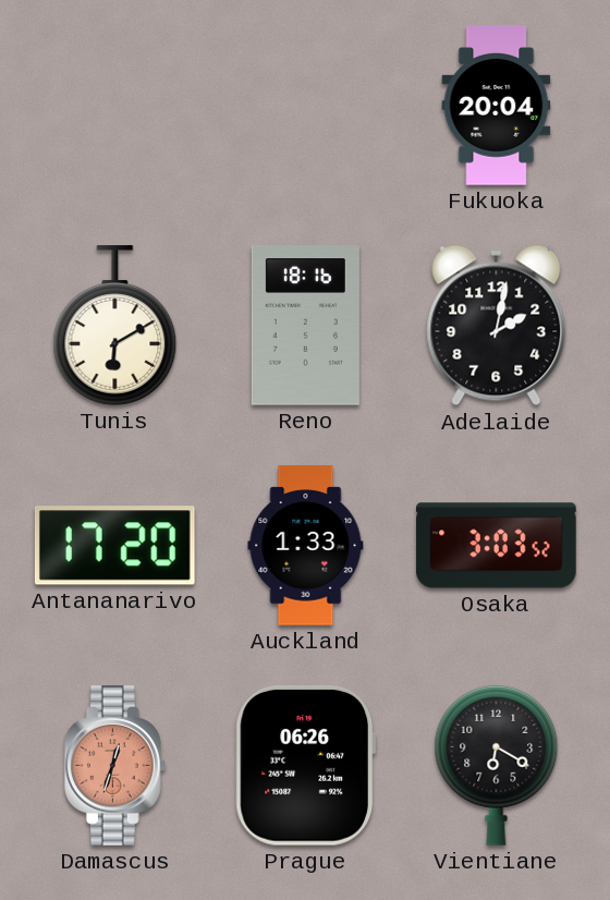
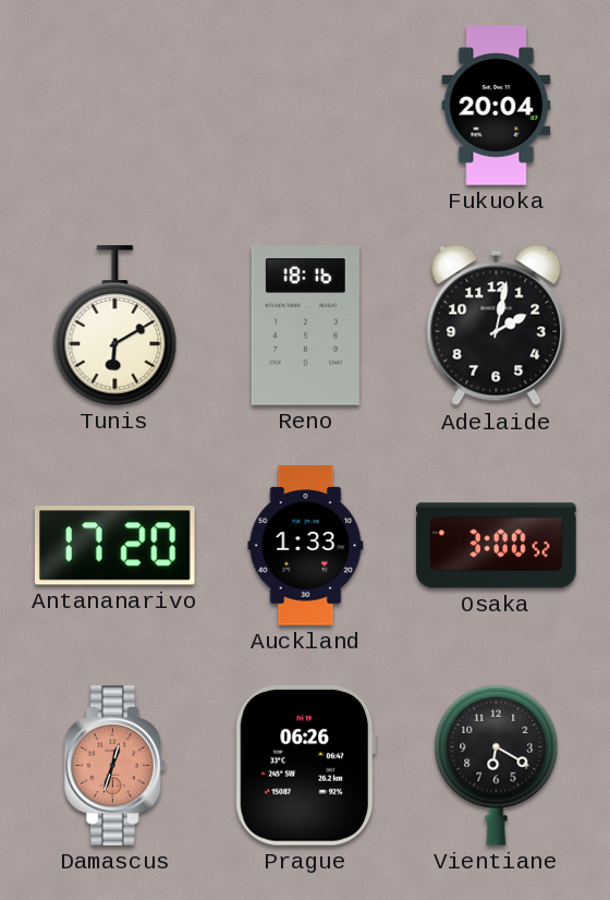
Osaka: 3:03 -> 3:00
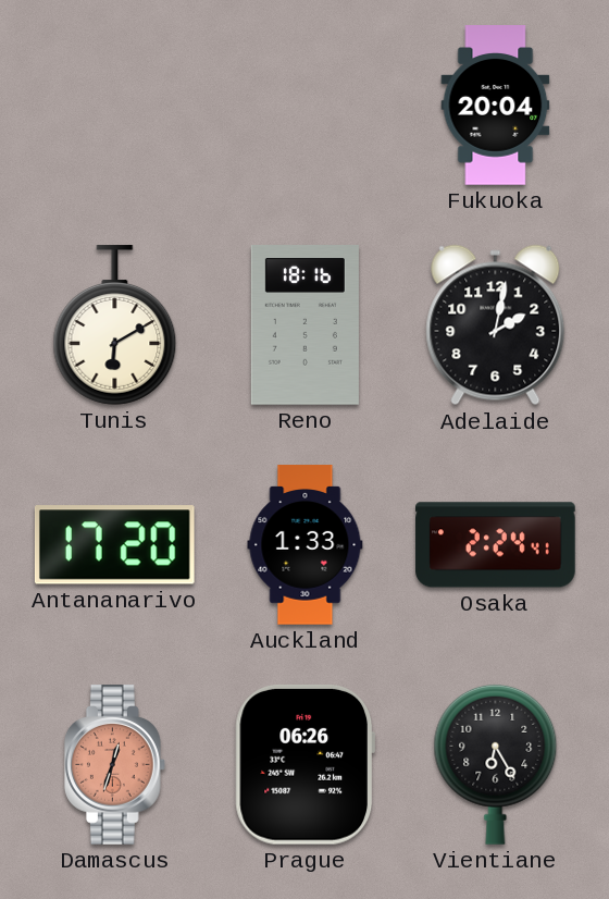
Osaka: 3:00 -> 2:24
Vientiane: 6:20 -> 6:25
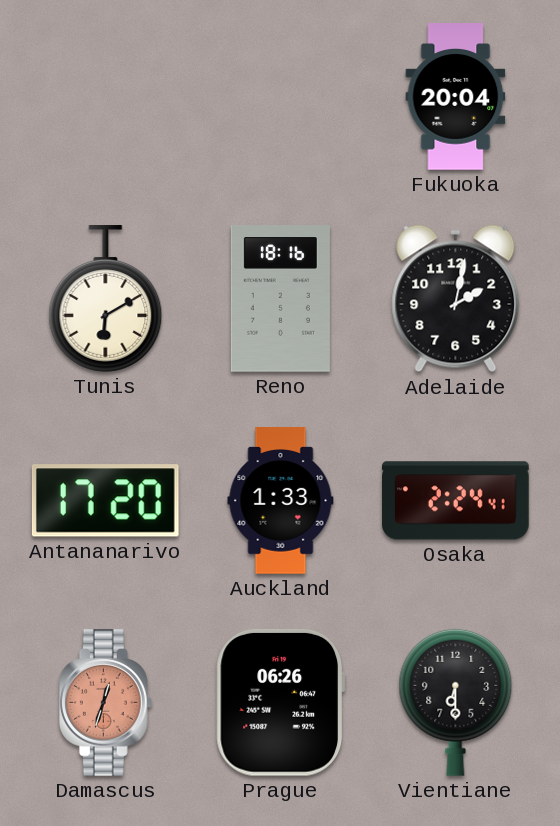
Vientiane: 6:25 -> 6:30
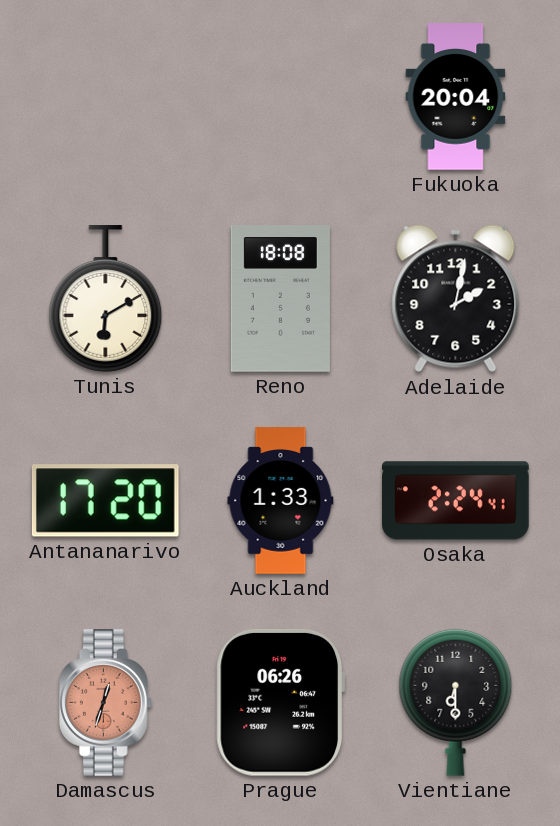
Reno: 18:16 -> 18:08
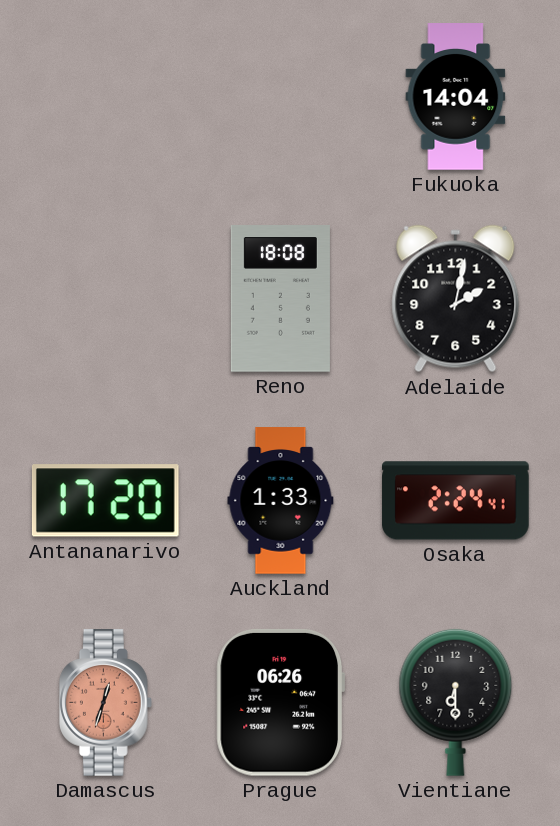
Fukuoka: 20:04 -> 14:04
Tunis: 6:10 -> none
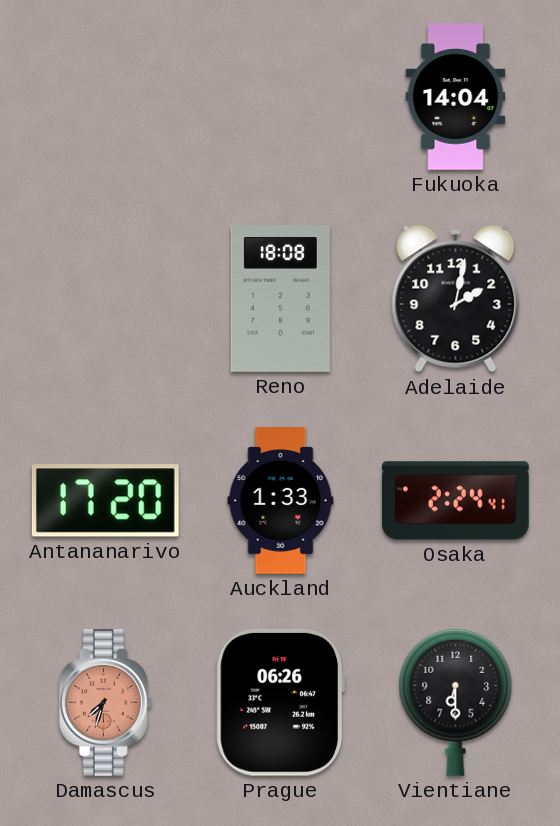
Damascus: 12:33 -> 7:33
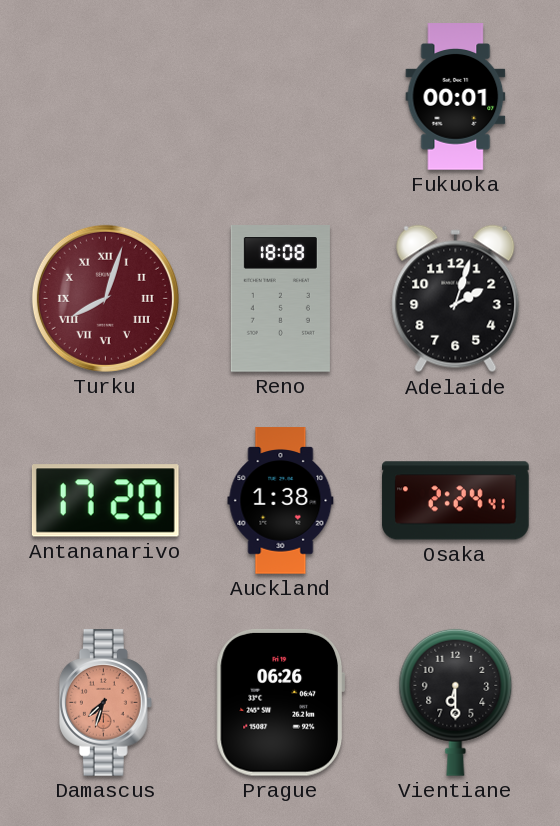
Fukuoka: 14:04 -> 00:01
Turku: none -> 8:03
Adelaide: 2:02 -> 2:03
Auckland: 1:33 -> 1:38
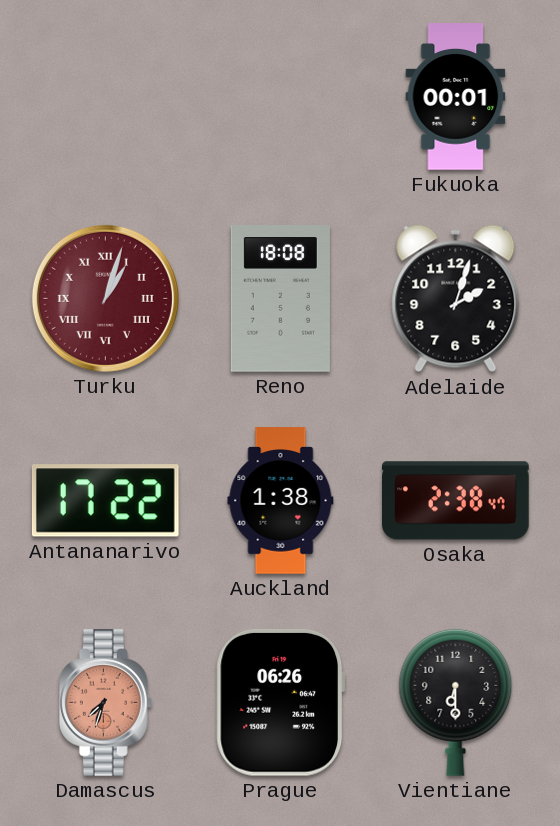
Turku: 8:03 -> 1:03
Antananarivo: 17:20 -> 17:22
Osaka: 2:24 -> 2:38
